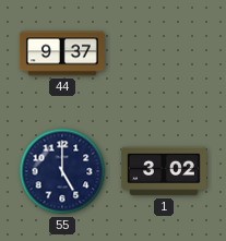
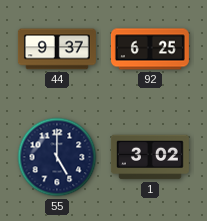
92: none -> 6:25
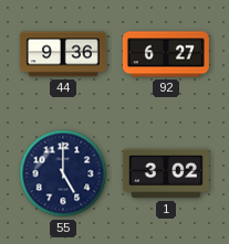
44: 9:37 -> 9:36
92: 6:25 -> 6:27
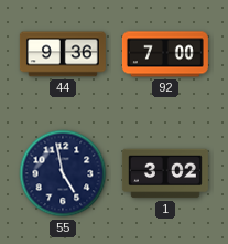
92: 6:27 -> 7:00
55: 5:00 -> 4:58
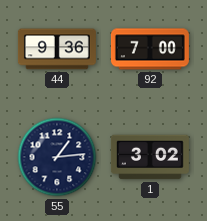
55: 4:58 -> 1:14
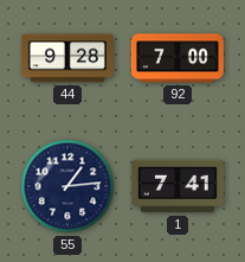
44: 9:36 -> 9:28
1: 3:02 -> 7:41
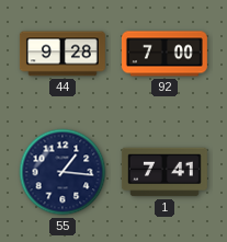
55: 1:14 -> 1:16
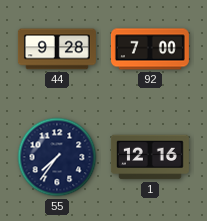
55: 1:16 -> 7:36
1: 7:41 -> 12:16
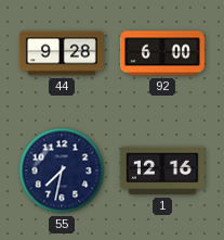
92: 7:00 -> 6:00
55: 7:36 -> 7:32
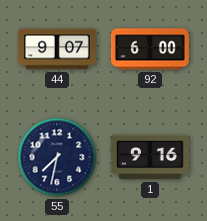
44: 9:28 -> 9:07
1: 12:16 -> 9:16
